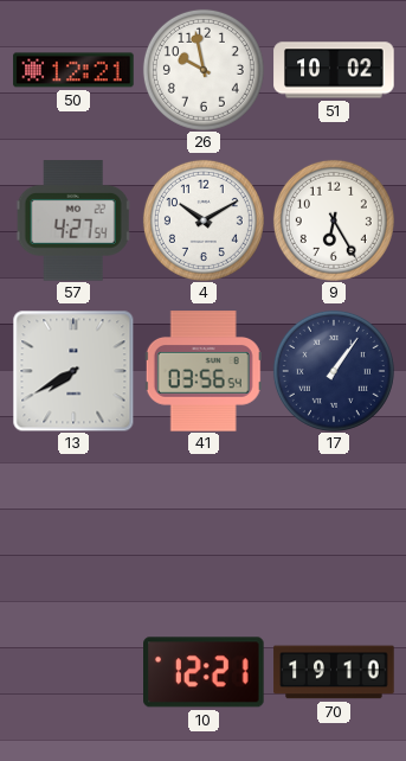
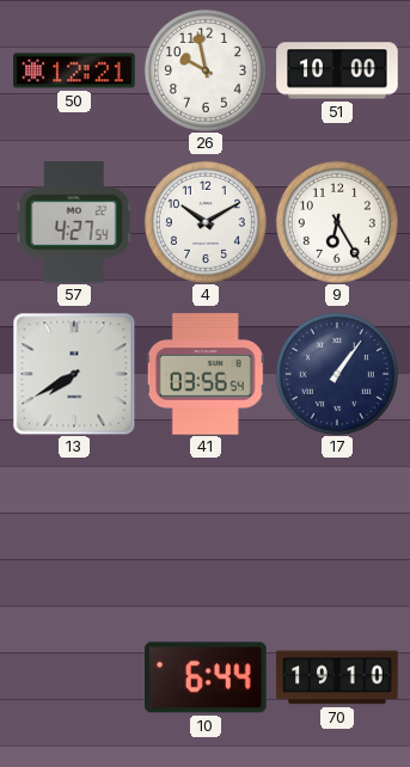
51: 10:02 -> 10:00
10: 12:21 -> 6:44
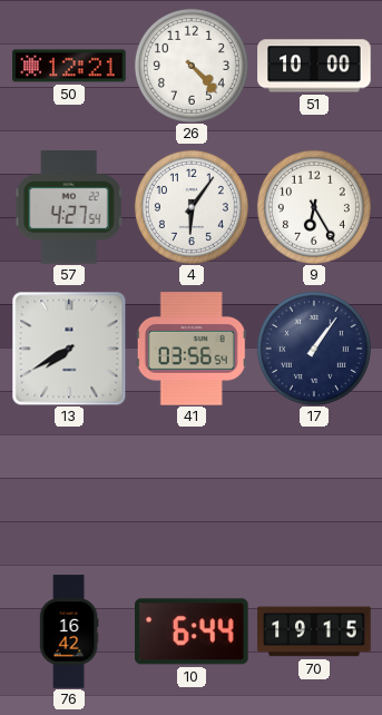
26: 9:58 -> 4:23
4: 10:10 -> 6:06
76: none -> 16:42
70: 19:10 -> 19:15
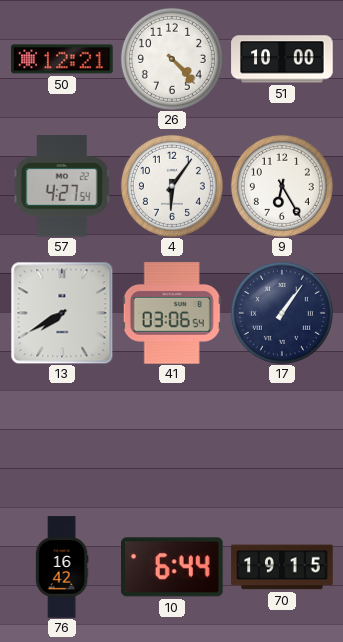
41: 03:56 -> 03:06
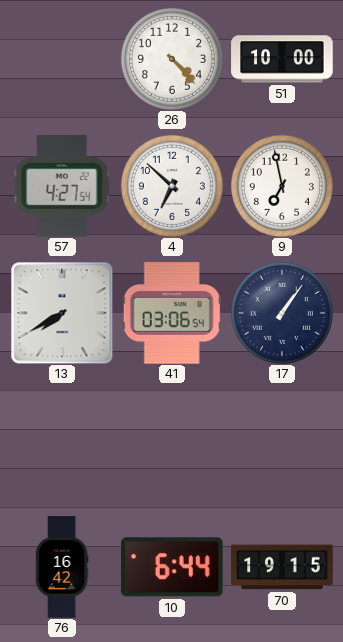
50: 12:21 -> none
4: 6:06 -> 6:52
9: 6:25 -> 6:58
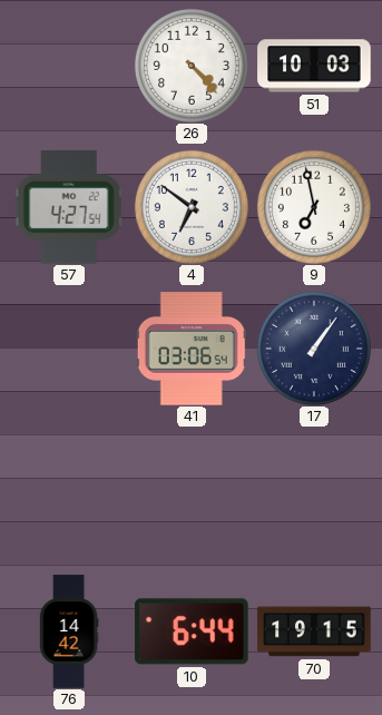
51: 10:00 -> 10:03
4: 6:52 -> 6:51
13: 7:40 -> none
76: 16:42 -> 14:42
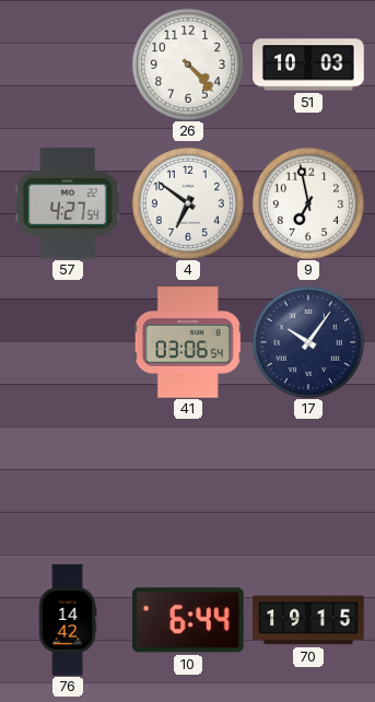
17: 1:06 -> 10:06
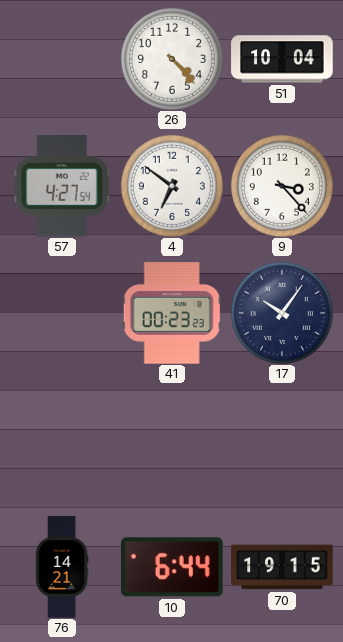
51: 10:03 -> 10:04
9: 6:58 -> 3:23
41: 03:06 -> 00:23
76: 14:42 -> 14:21
